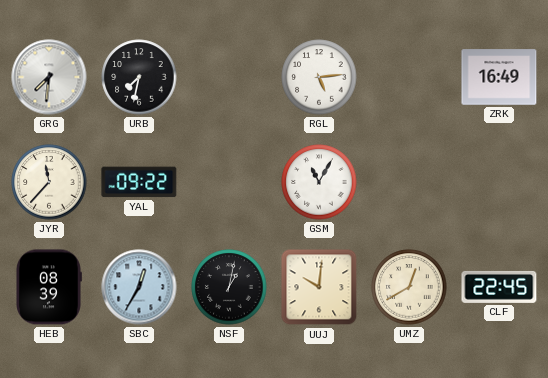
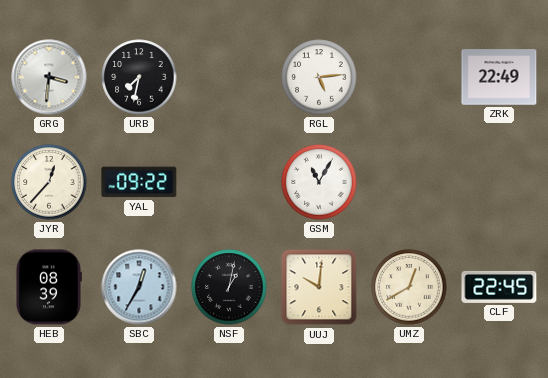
GRG: 7:31 -> 3:31
ZRK: 16:49 -> 22:49
JYR: 11:37 -> 12:37
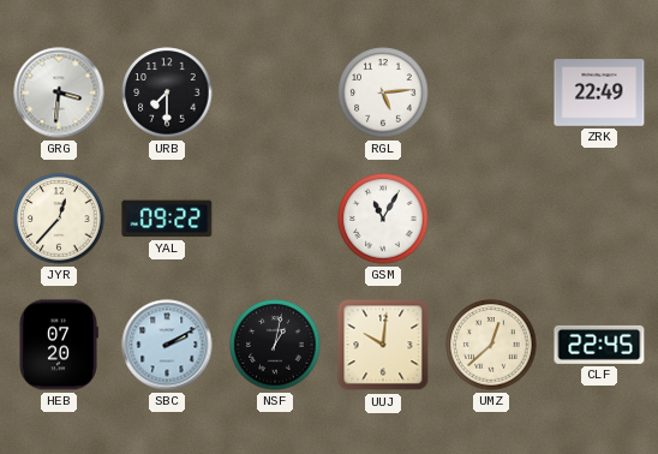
URB: 7:32 -> 7:30
HEB: 08:39 -> 07:20
SBC: 12:35 -> 2:10
UMZ: 12:40 -> 12:38
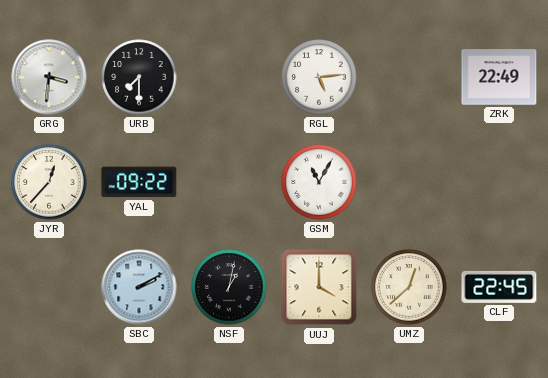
HEB: 07:20 -> none
UUJ: 10:01 -> 4:00
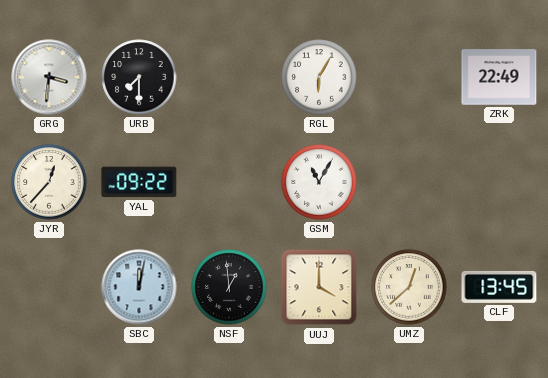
RGL: 5:14 -> 6:05
SBC: 2:10 -> 12:02
NSF: 1:02 -> 12:59
CLF: 22:45 -> 13:45
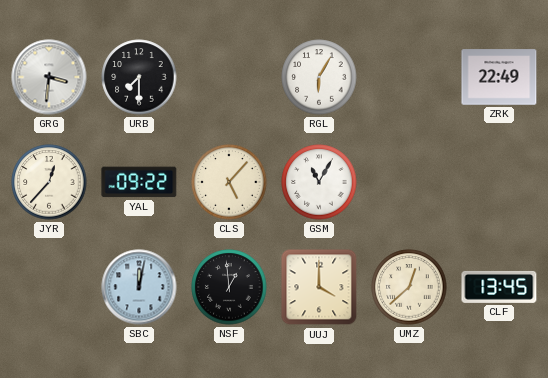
CLS: none -> 5:07
